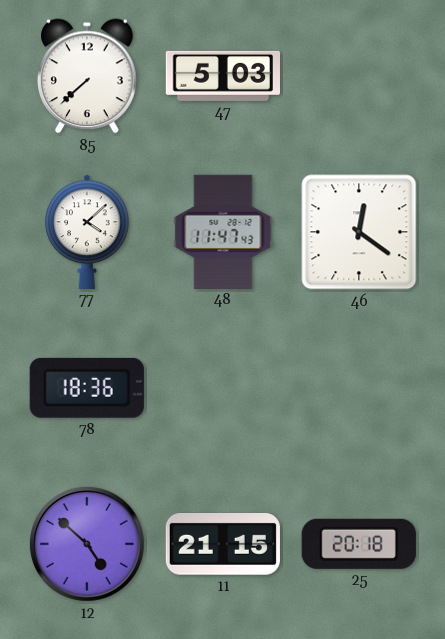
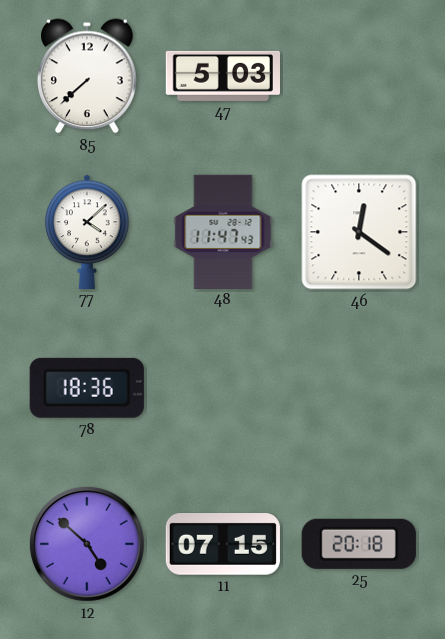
11: 21:15 -> 07:15
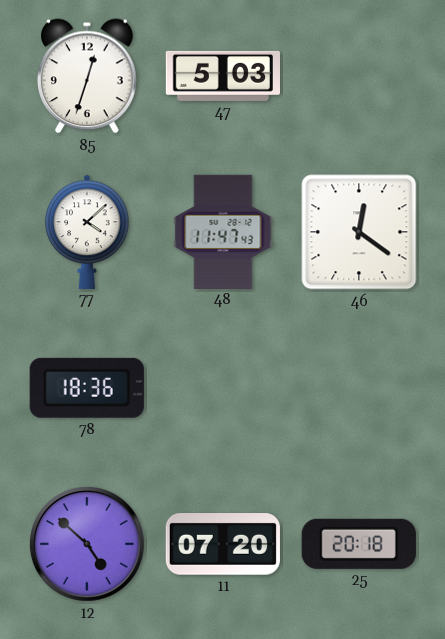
85: 7:38 -> 12:33
11: 07:15 -> 07:20
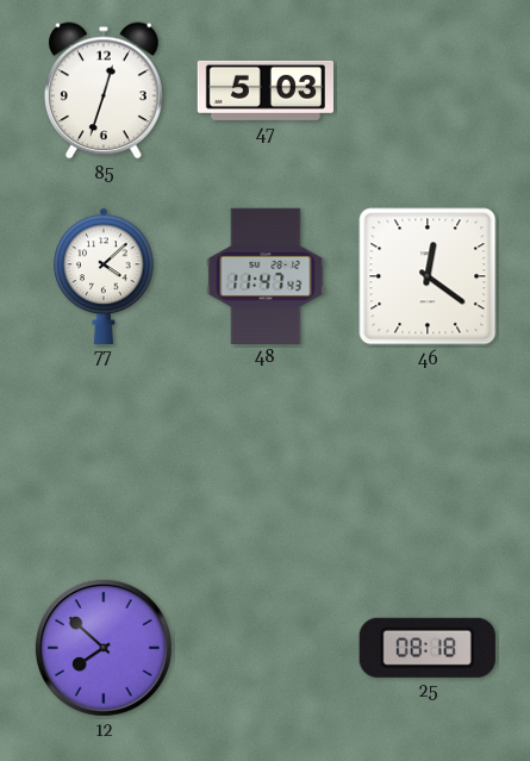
78: 18:36 -> none
12: 4:52 -> 7:52
11: 07:20 -> none
25: 20:18 -> 08:18
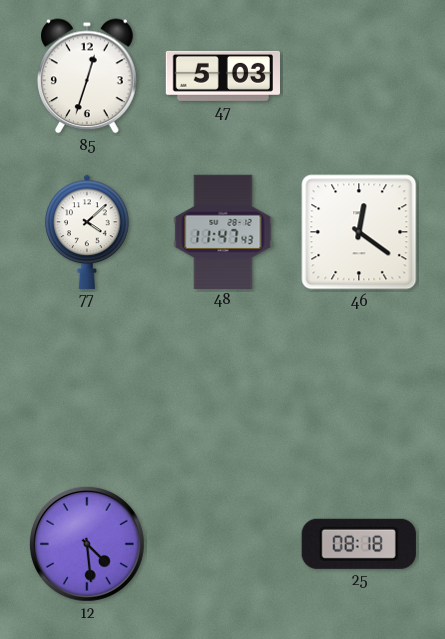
12: 7:52 -> 4:29
